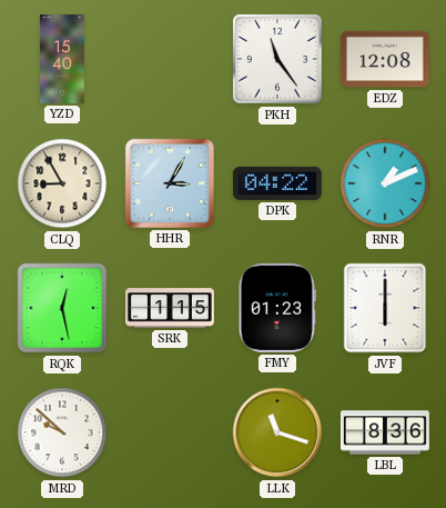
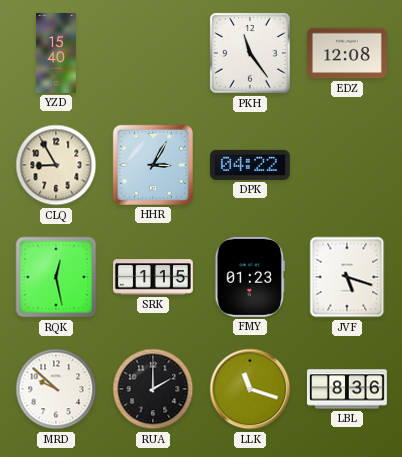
RNR: 1:11 -> none
JVF: 6:00 -> 5:18
RUA: none -> 2:00
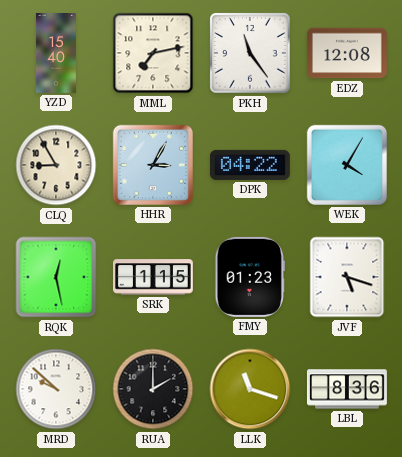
MML: none -> 7:13
WEK: none -> 4:05
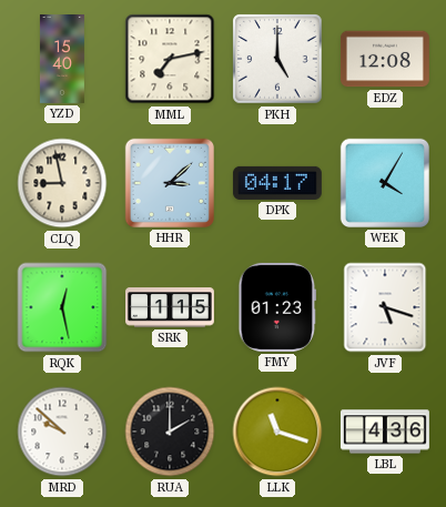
PKH: 11:24 -> 5:00
CLQ: 8:55 -> 8:58
HHR: 3:05 -> 3:08
DPK: 04:22 -> 04:17
LBL: 8:36 -> 4:36
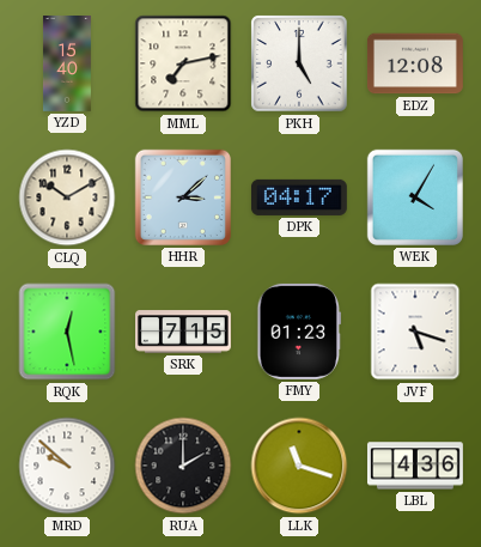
CLQ: 8:58 -> 10:10
SRK: 1:15 -> 7:15
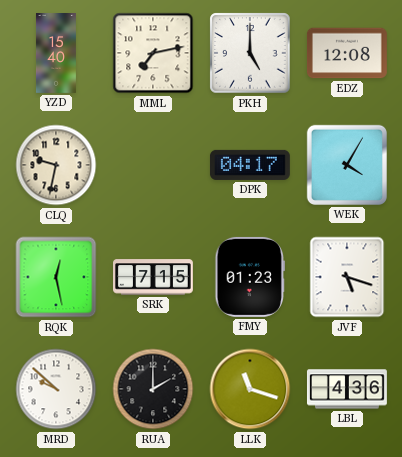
CLQ: 10:10 -> 9:32
HHR: 3:08 -> none
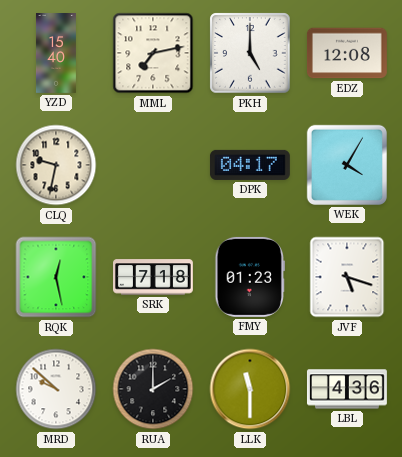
SRK: 7:15 -> 7:18
LLK: 11:18 -> 11:30
